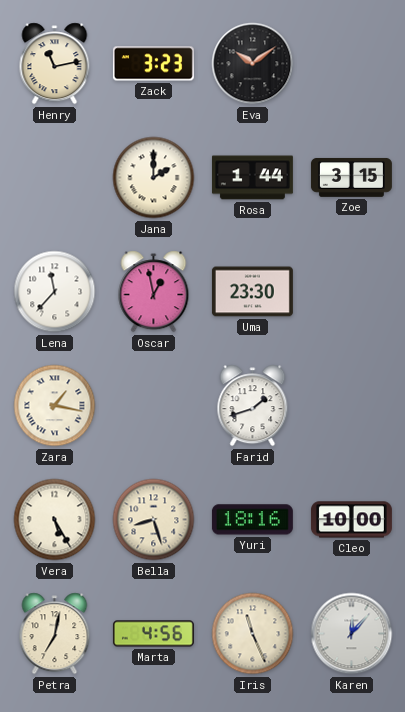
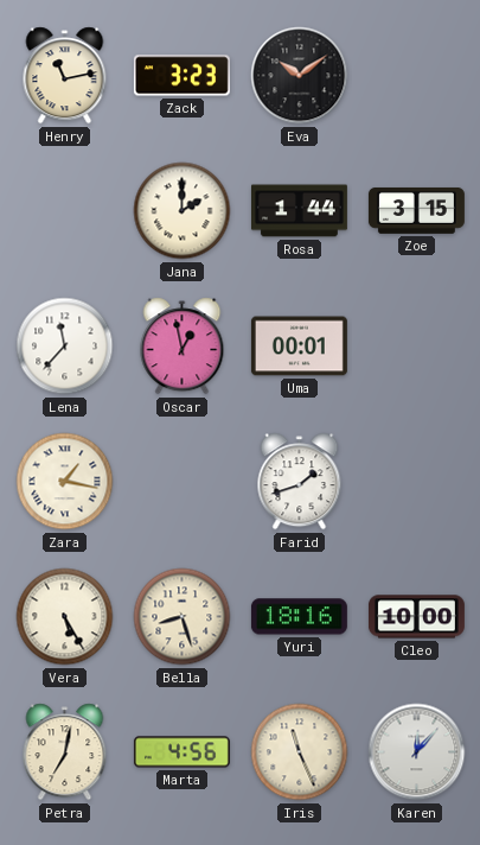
Uma: 23:30 -> 00:01
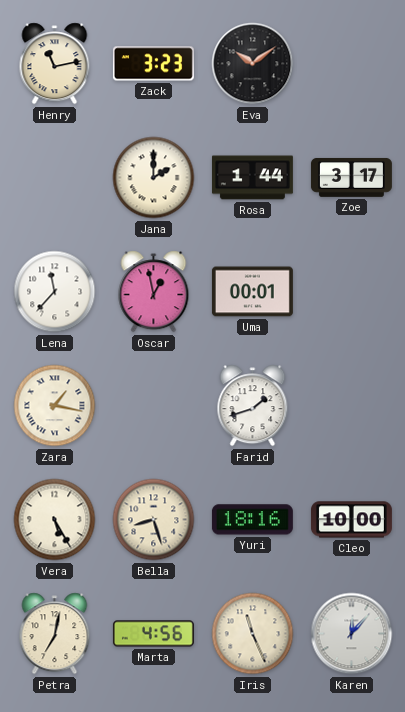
Zoe: 3:15 -> 3:17
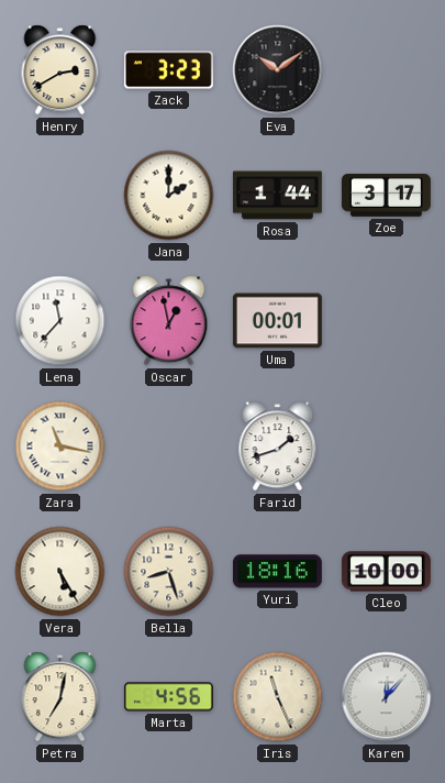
Henry: 11:13 -> 2:40
Zara: 1:17 -> 11:17
